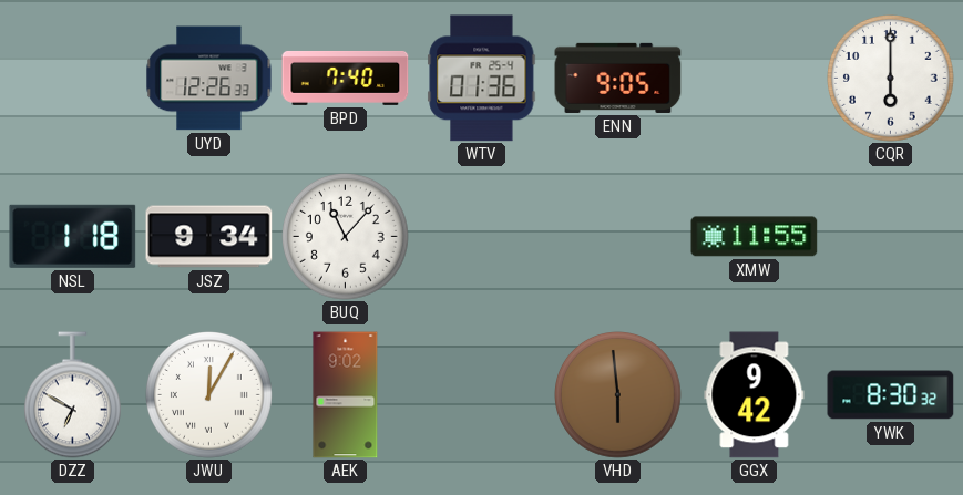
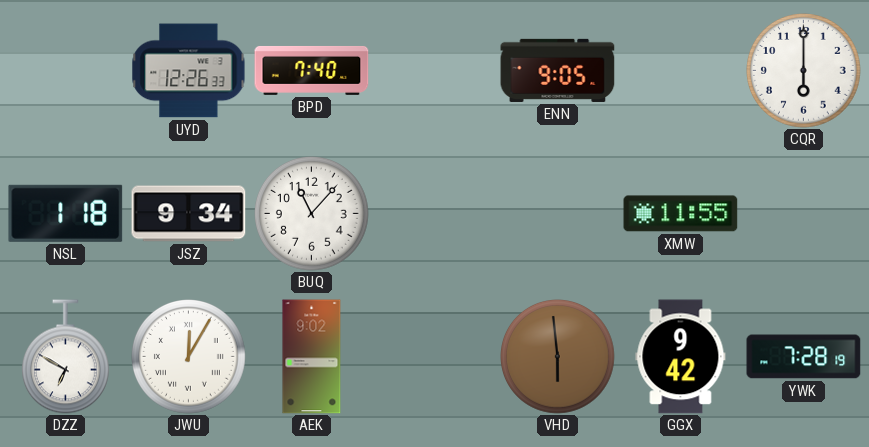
WTV: 01:36 -> none
YWK: 8:30 -> 7:28
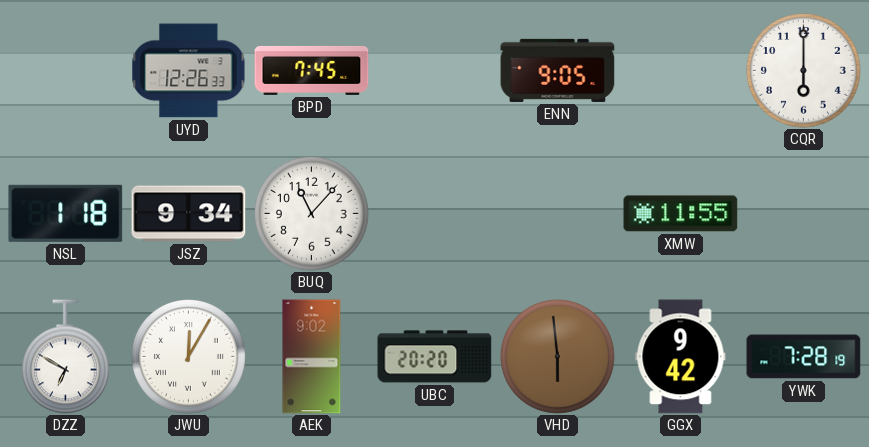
BPD: 7:40 -> 7:45
UBC: none -> 20:20
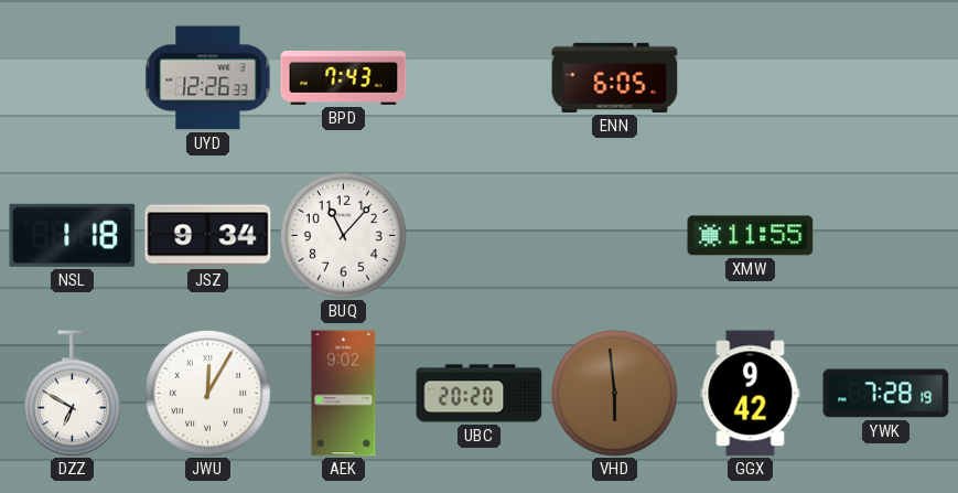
BPD: 7:45 -> 7:43
ENN: 9:05 -> 6:05
CQR: 6:00 -> none
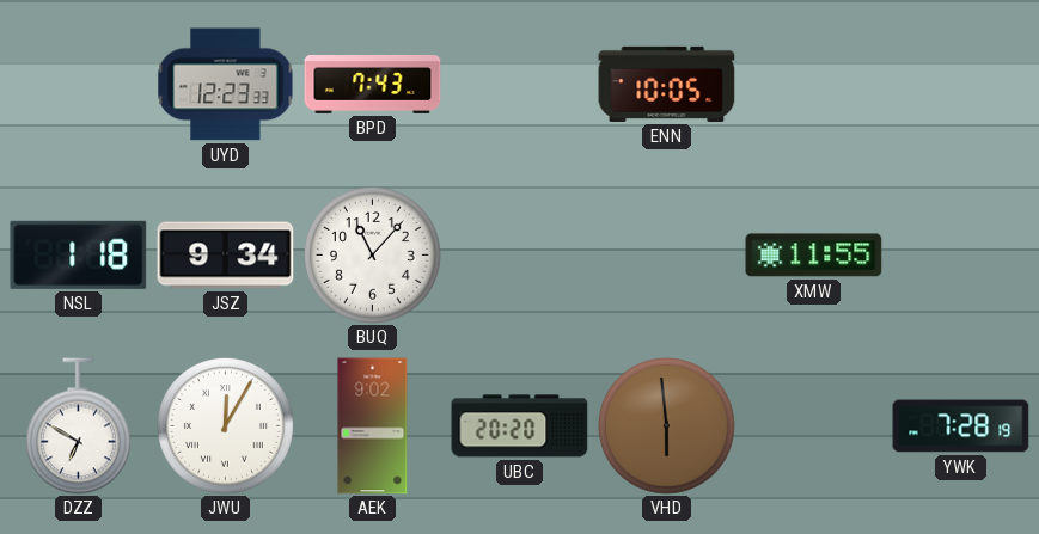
UYD: 12:26 -> 12:23
ENN: 6:05 -> 10:05
GGX: 9:42 -> none
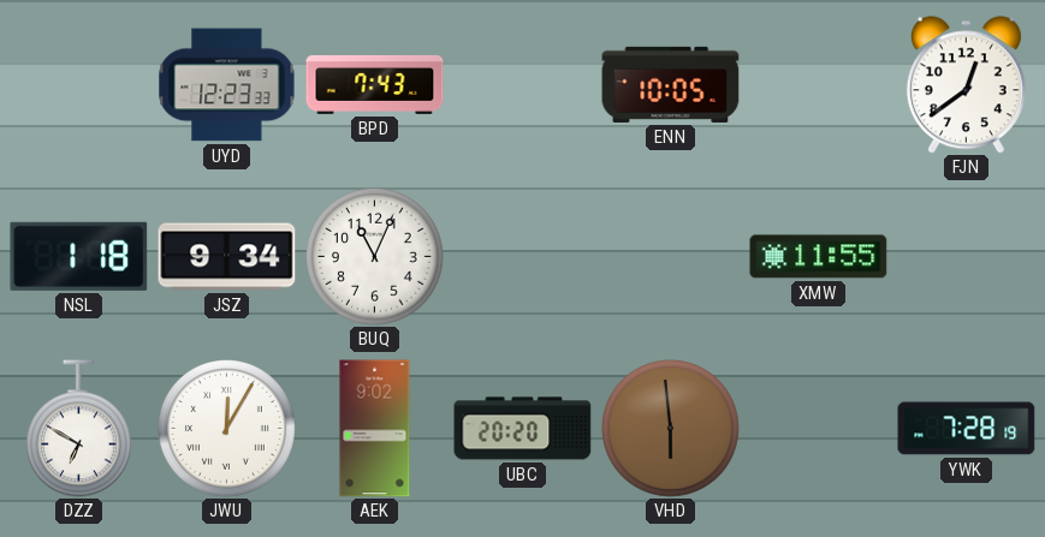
FJN: none -> 12:39
BUQ: 11:07 -> 11:04
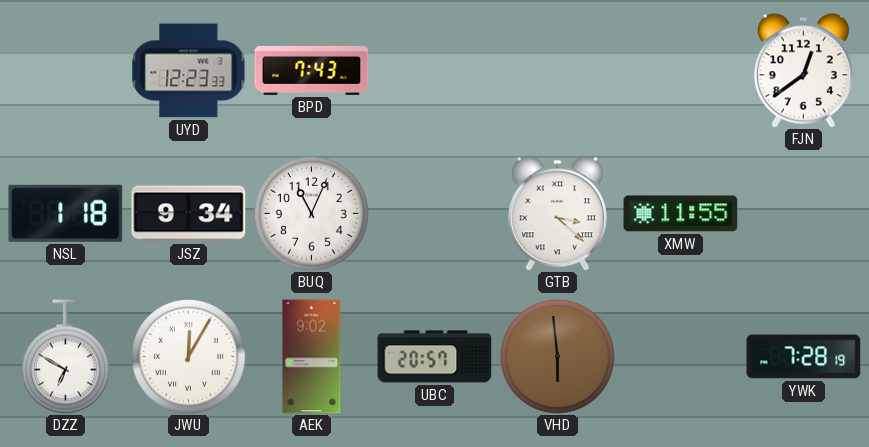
ENN: 10:05 -> none
GTB: none -> 3:22
UBC: 20:20 -> 20:57
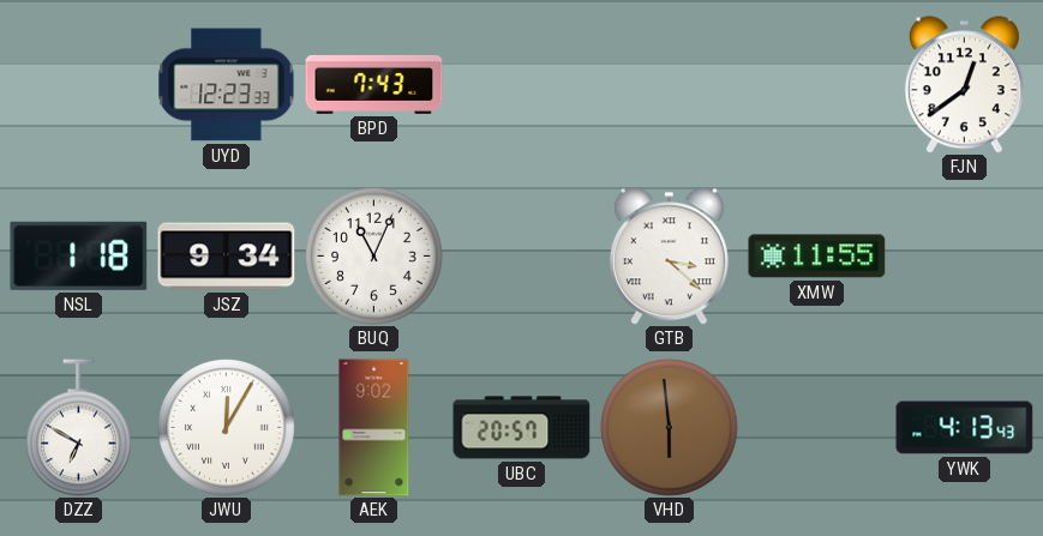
YWK: 7:28 -> 4:13
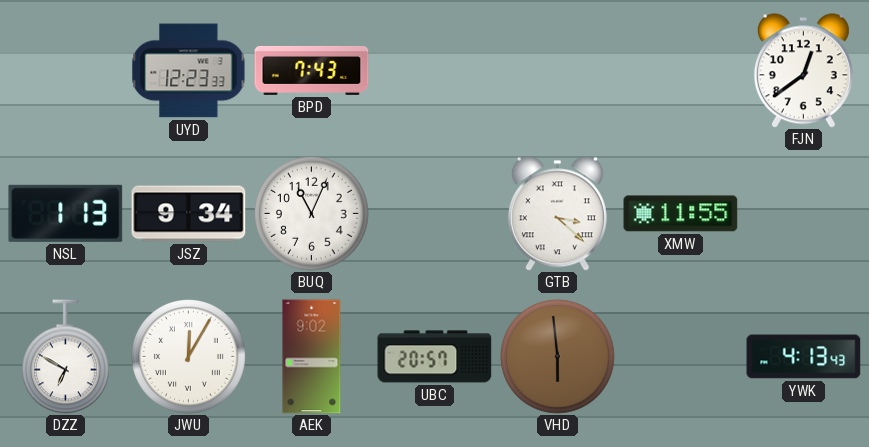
NSL: 1:18 -> 1:13
